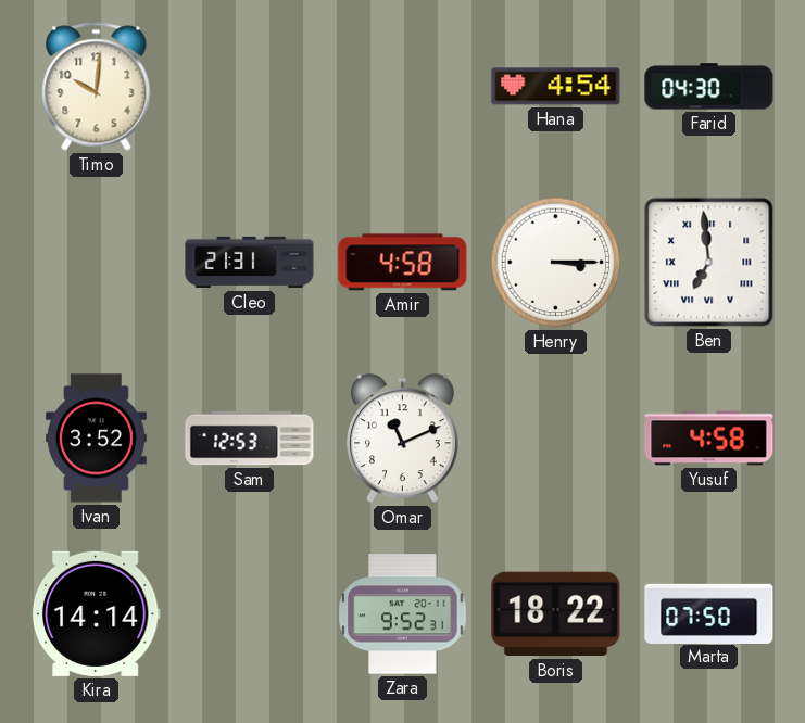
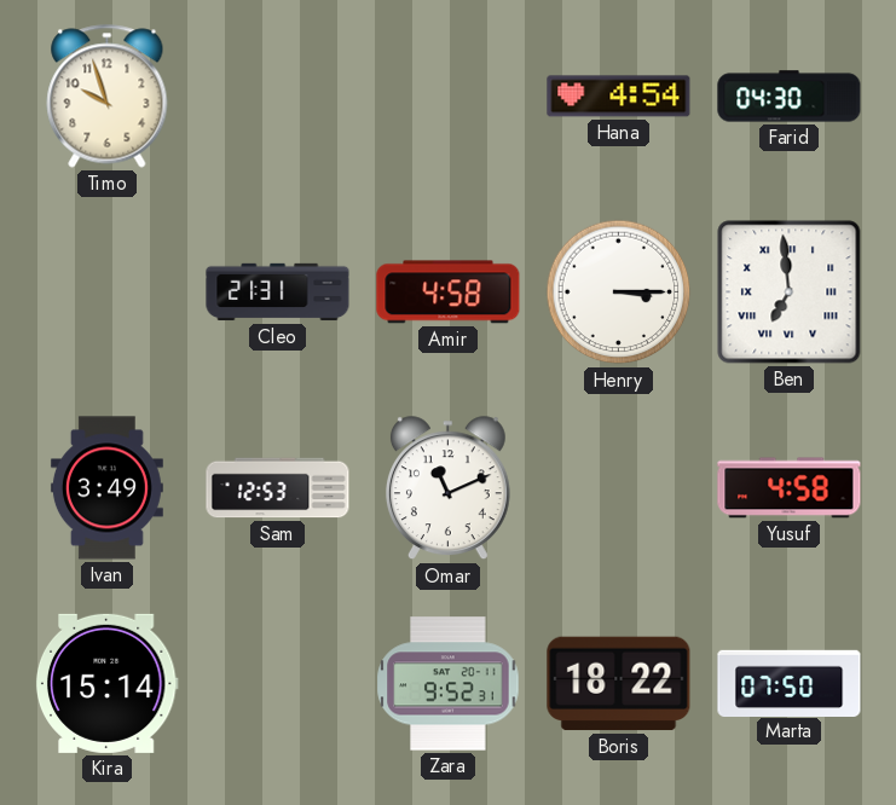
Timo: 10:01 -> 9:57
Ivan: 3:52 -> 3:49
Kira: 14:14 -> 15:14
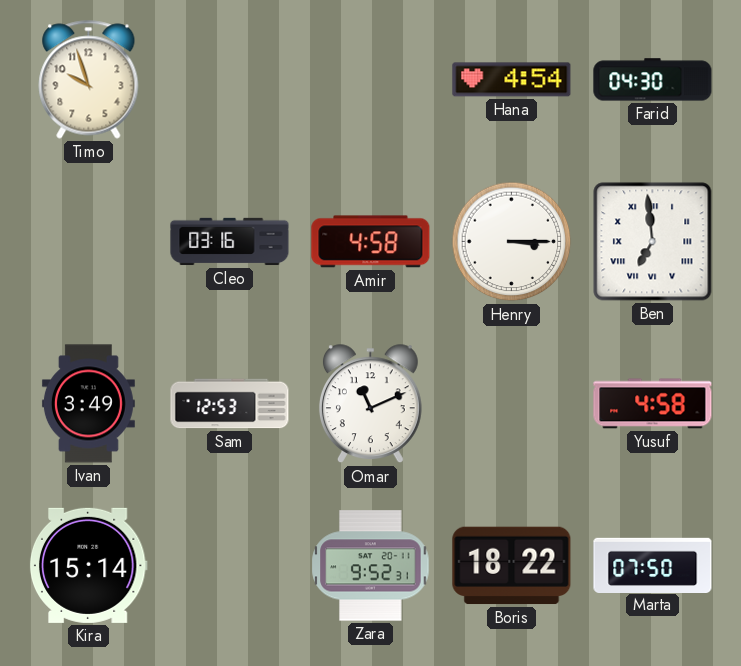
Cleo: 21:31 -> 03:16
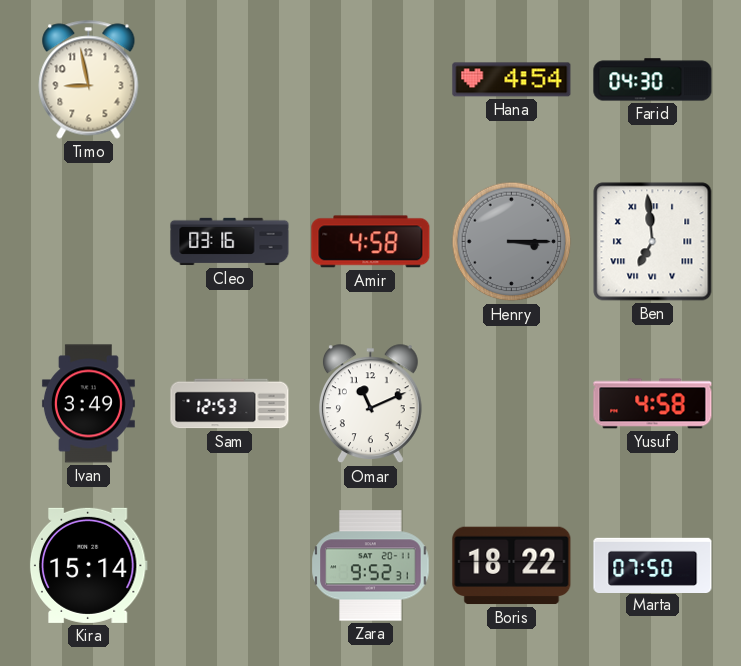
Timo: 9:57 -> 8:58
Henry dial: white -> grey
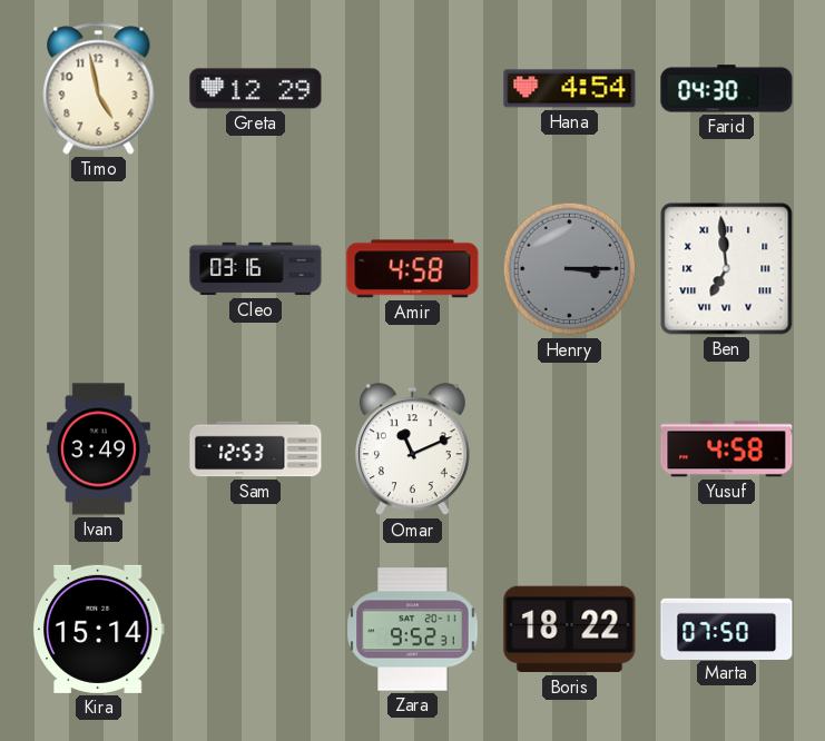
Timo: 8:58 -> 4:58
Greta: none -> 12:29
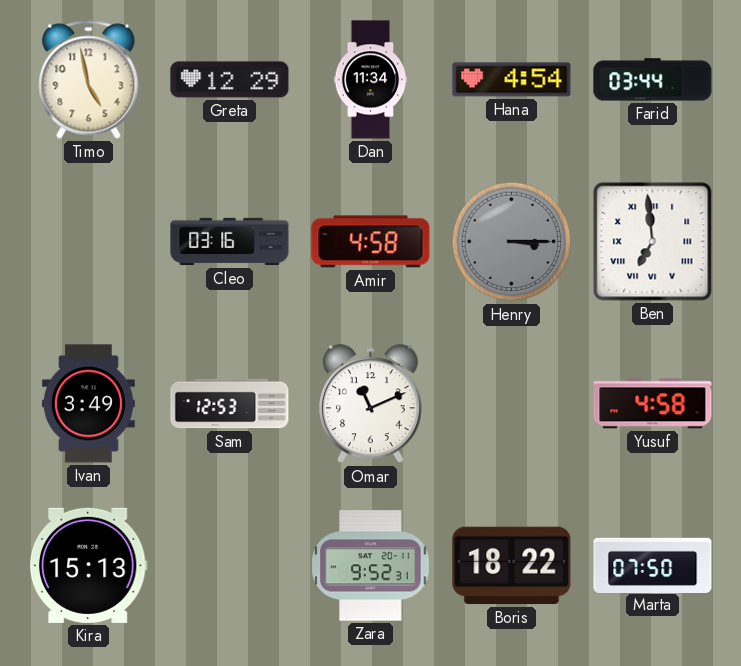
Dan: none -> 11:34
Farid: 04:30 -> 03:44
Kira: 15:14 -> 15:13
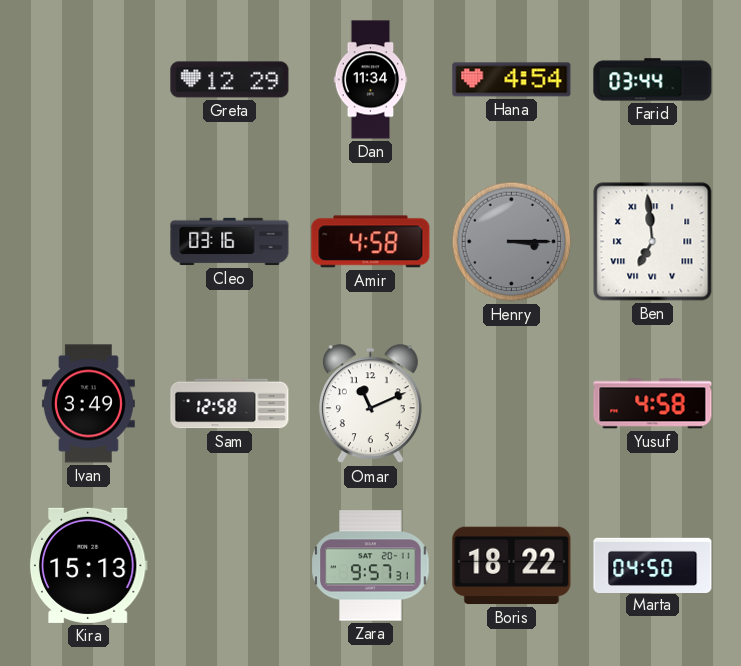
Timo: 4:58 -> none
Sam: 12:53 -> 12:58
Zara: 9:52 -> 9:57
Marta: 07:50 -> 04:50
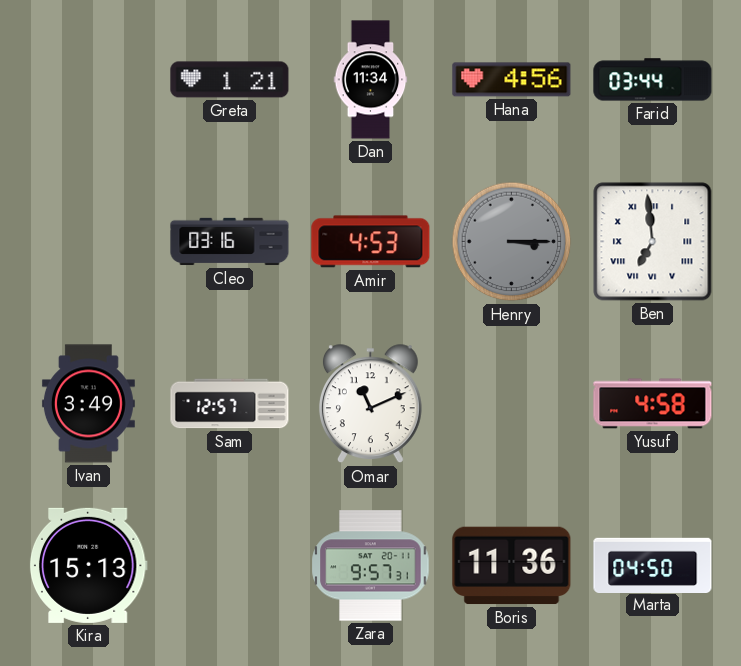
Greta: 12:29 -> 1:21
Hana: 4:54 -> 4:56
Amir: 4:58 -> 4:53
Sam: 12:58 -> 12:57
Boris: 18:22 -> 11:36
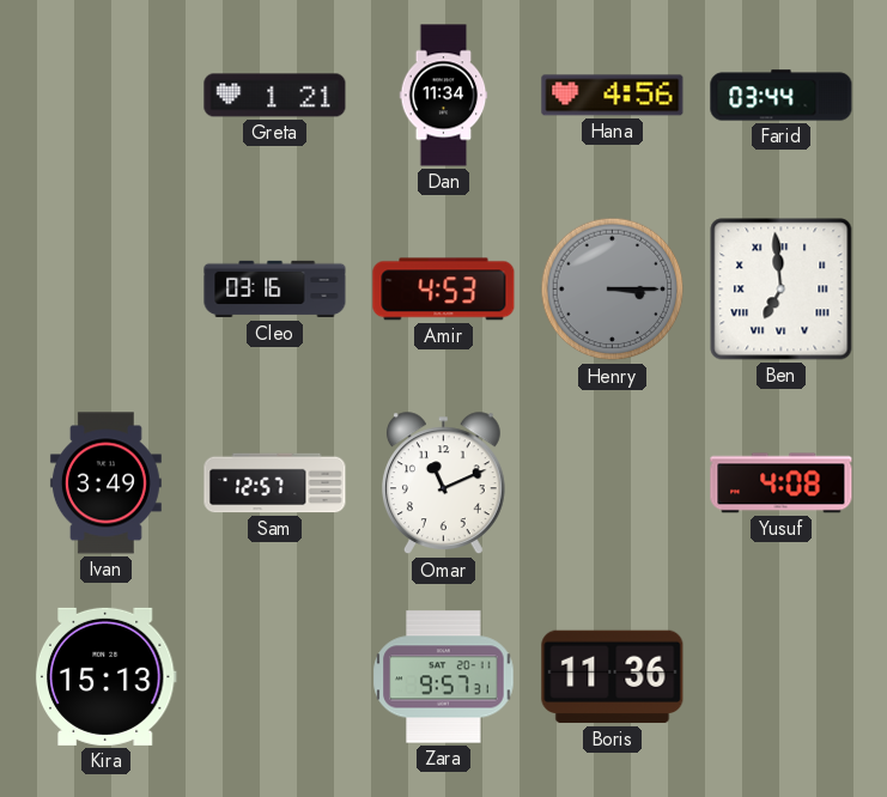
Yusuf: 4:58 -> 4:08
Marta: 04:50 -> none
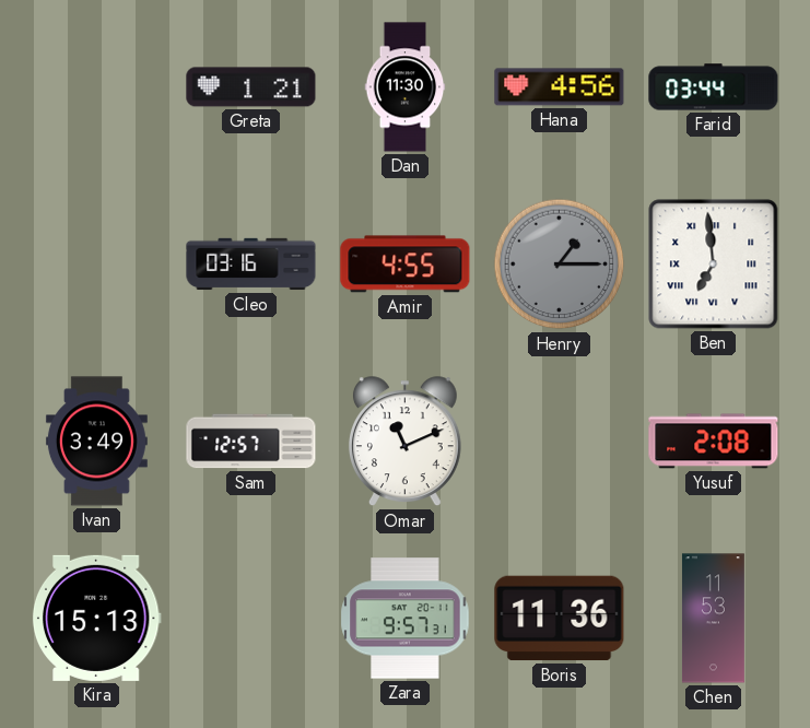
Dan: 11:34 -> 11:30
Amir: 4:53 -> 4:55
Henry: 3:15 -> 1:15
Yusuf: 4:08 -> 2:08
Chen: none -> 11:53
